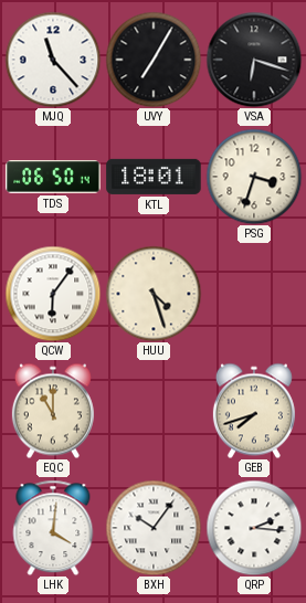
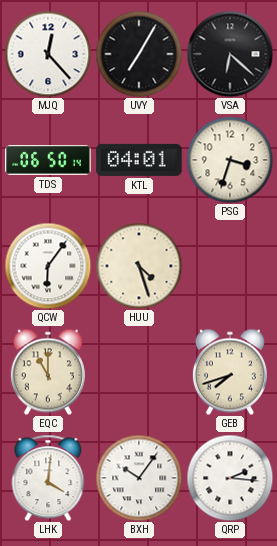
MJQ: 11:23 -> 12:23
VSA: 6:18 -> 6:22
KTL: 18:01 -> 04:01
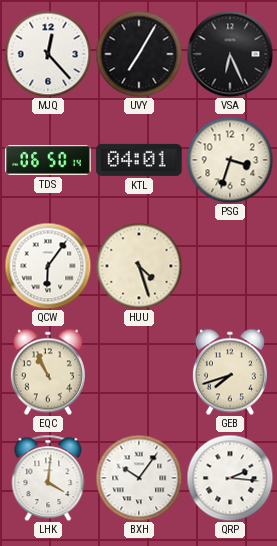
VSA: 6:22 -> 6:26
EQC: 11:00 -> 10:56
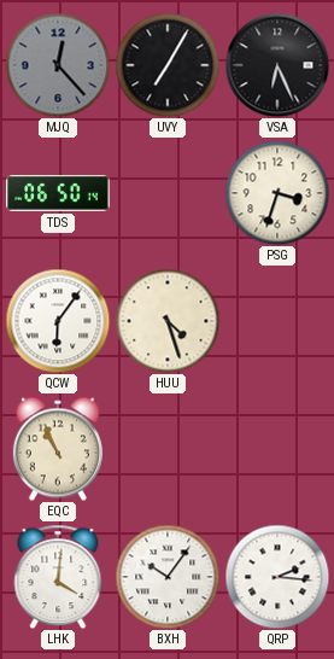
MJQ dial: white -> grey
KTL: 04:01 -> none
GEB: 7:42 -> none
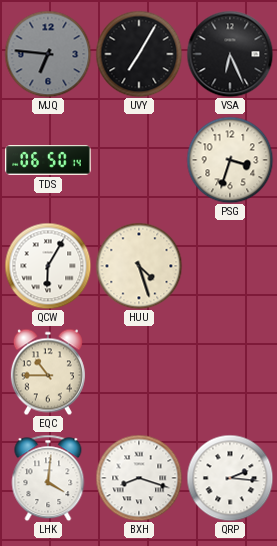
MJQ: 12:23 -> 6:46
QCW: 6:06 -> 6:05
EQC: 10:56 -> 10:45
BXH: 10:06 -> 8:18
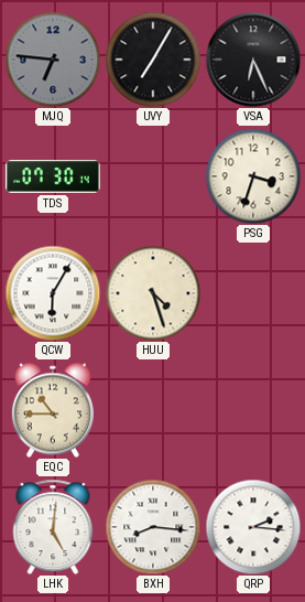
TDS: 06:50 -> 07:30
LHK: 4:01 -> 5:01
BXH: 8:18 -> 8:16
